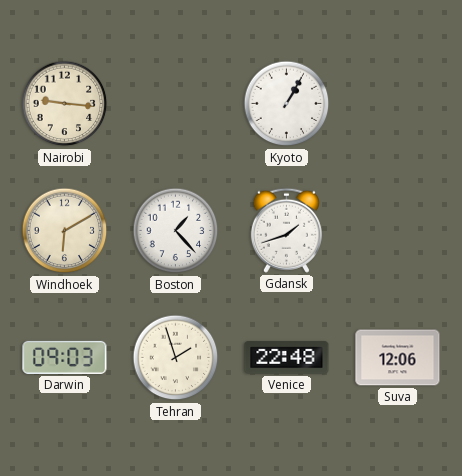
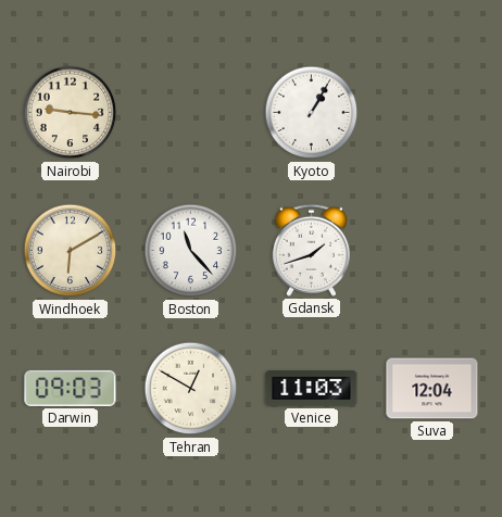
Boston: 1:23 -> 11:23
Tehran: 1:57 -> 12:50
Venice: 22:48 -> 11:03
Suva: 12:06 -> 12:04
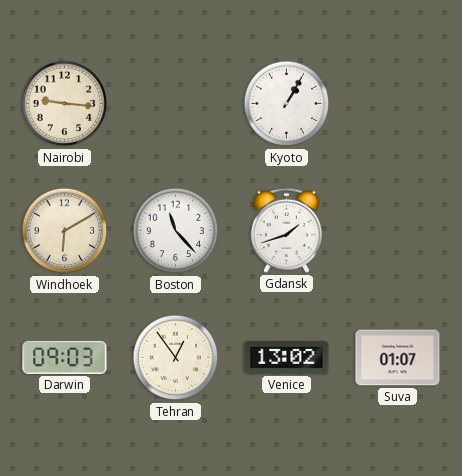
Tehran: 12:50 -> 12:54
Venice: 11:03 -> 13:02
Suva: 12:04 -> 01:07
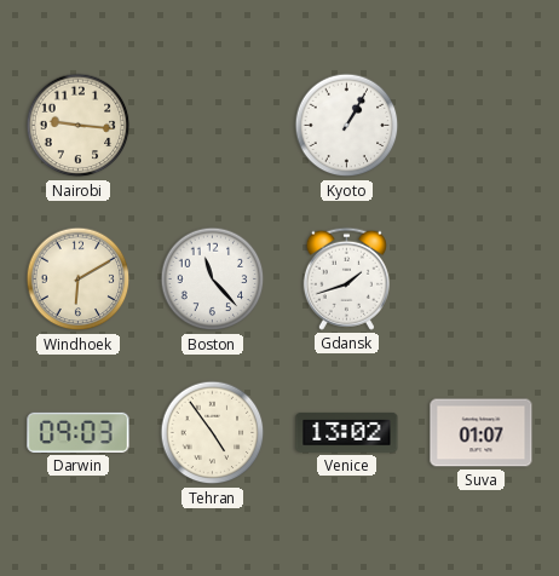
Tehran: 12:54 -> 4:54
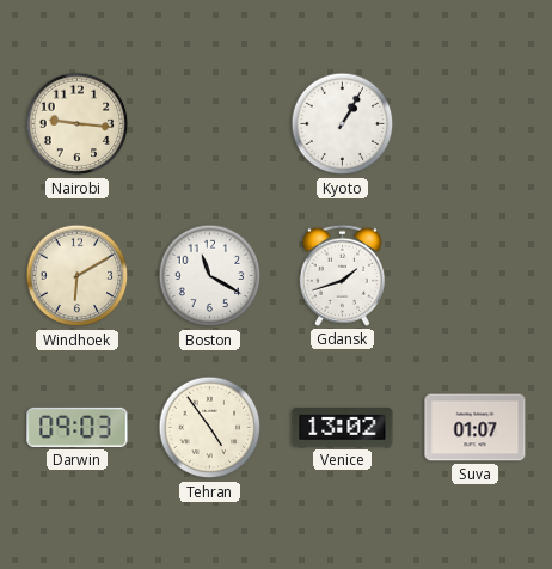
Boston: 11:23 -> 11:20
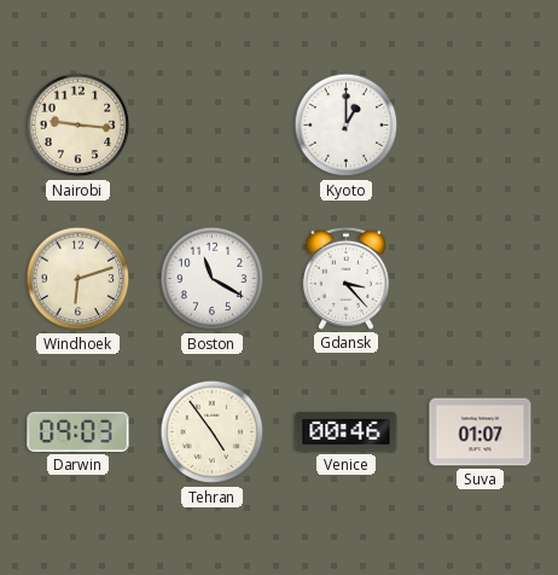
Kyoto: 1:05 -> 1:00
Windhoek: 6:10 -> 6:12
Gdansk: 1:42 -> 3:23
Venice: 13:02 -> 00:46
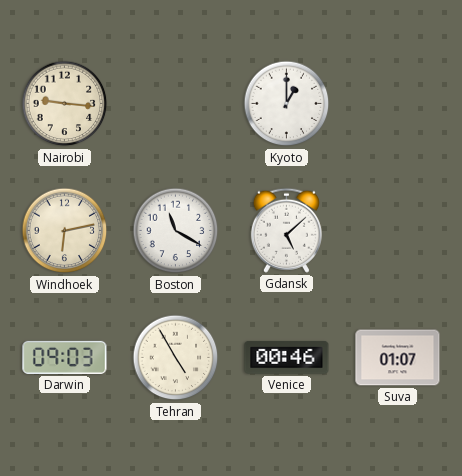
Windhoek: 6:12 -> 6:13
Gdansk: 3:23 -> 5:08
Tehran: 4:54 -> 4:55
